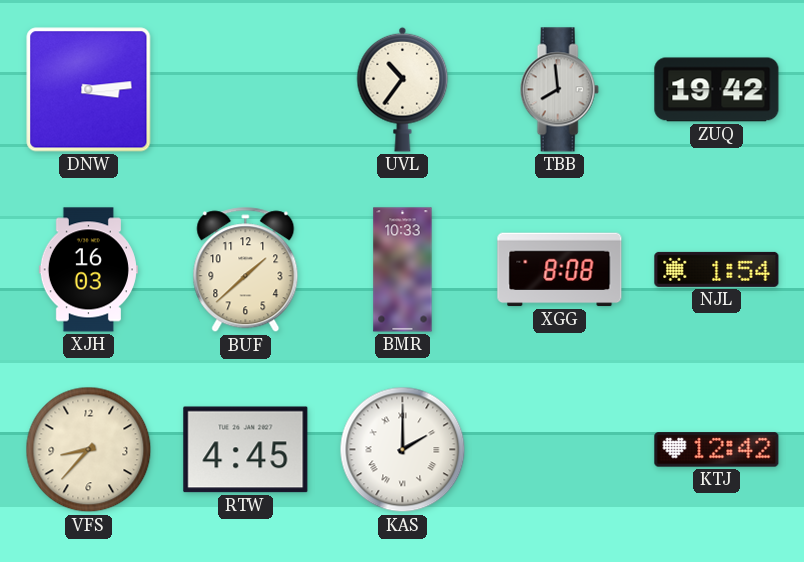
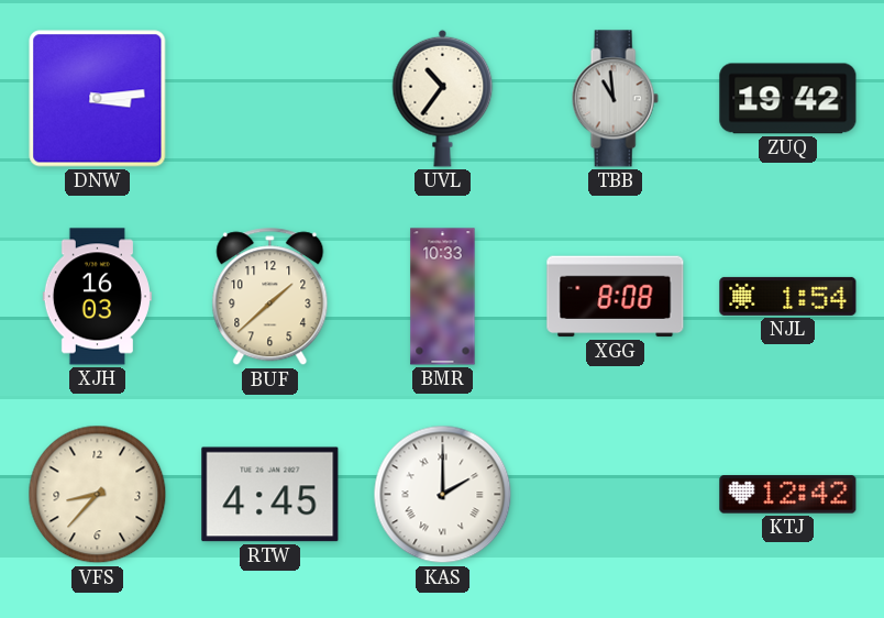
TBB: 7:59 -> 10:59
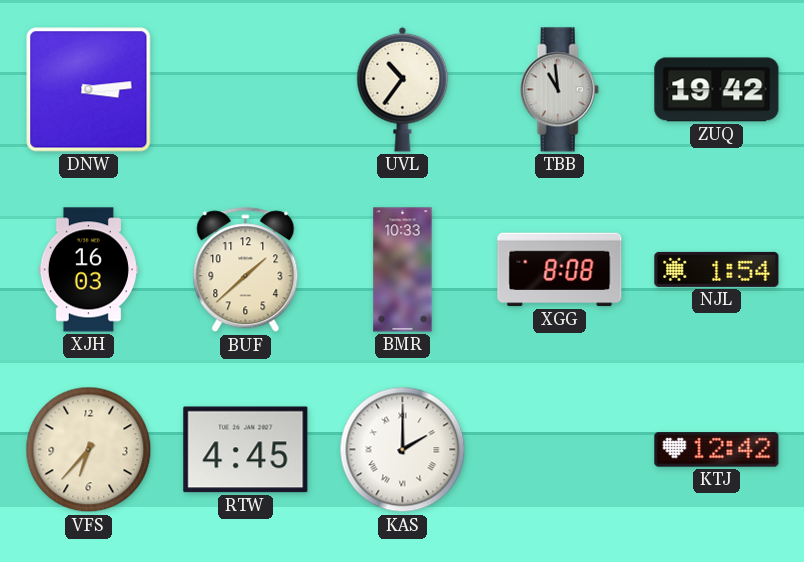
VFS: 8:37 -> 6:37
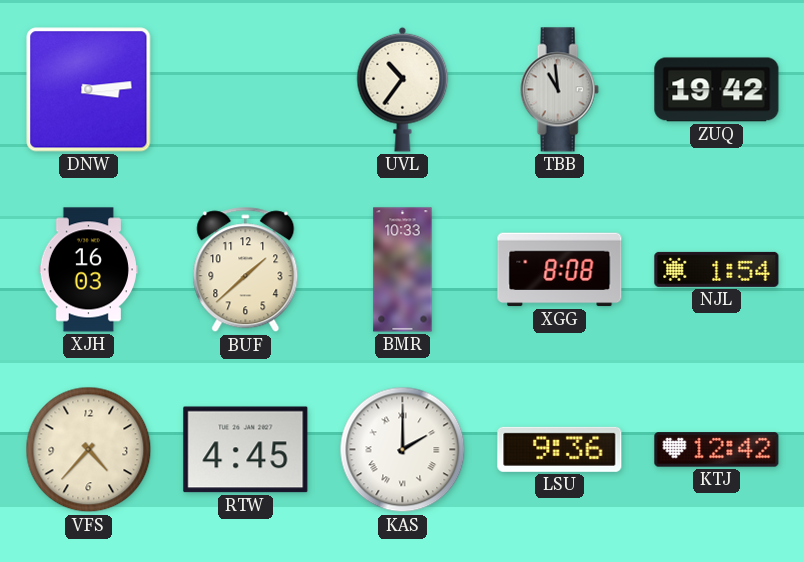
VFS: 6:37 -> 4:37
LSU: none -> 9:36
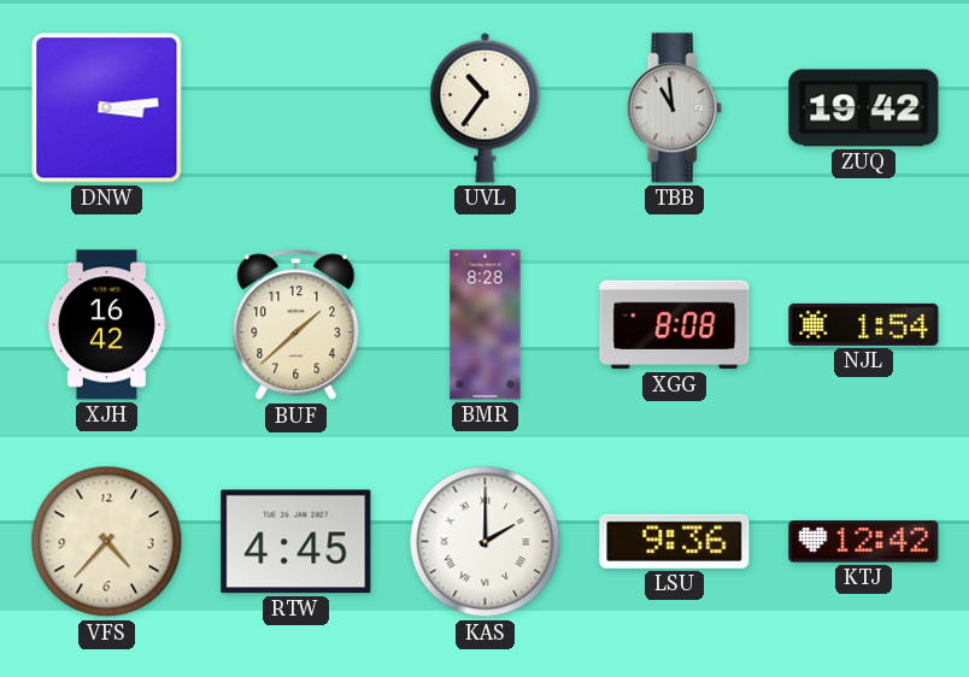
XJH: 16:03 -> 16:42
BMR: 10:33 -> 8:28
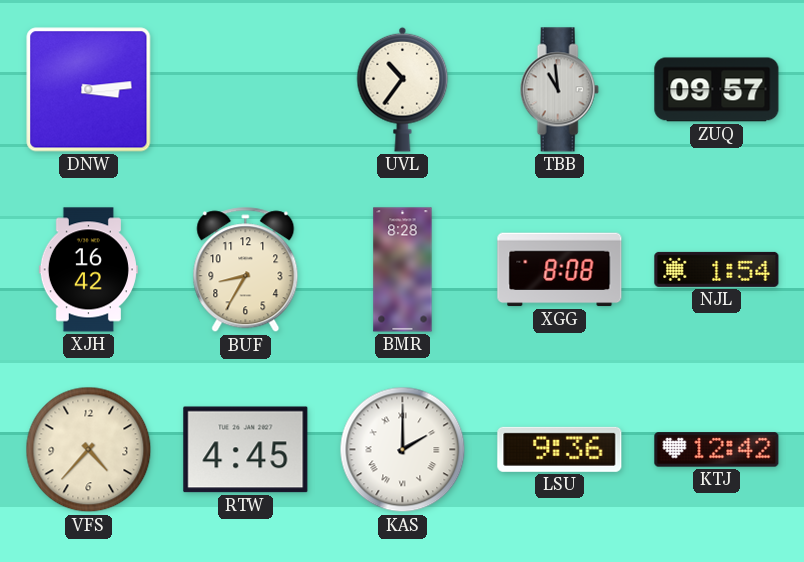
ZUQ: 19:42 -> 09:57
BUF: 1:38 -> 8:35
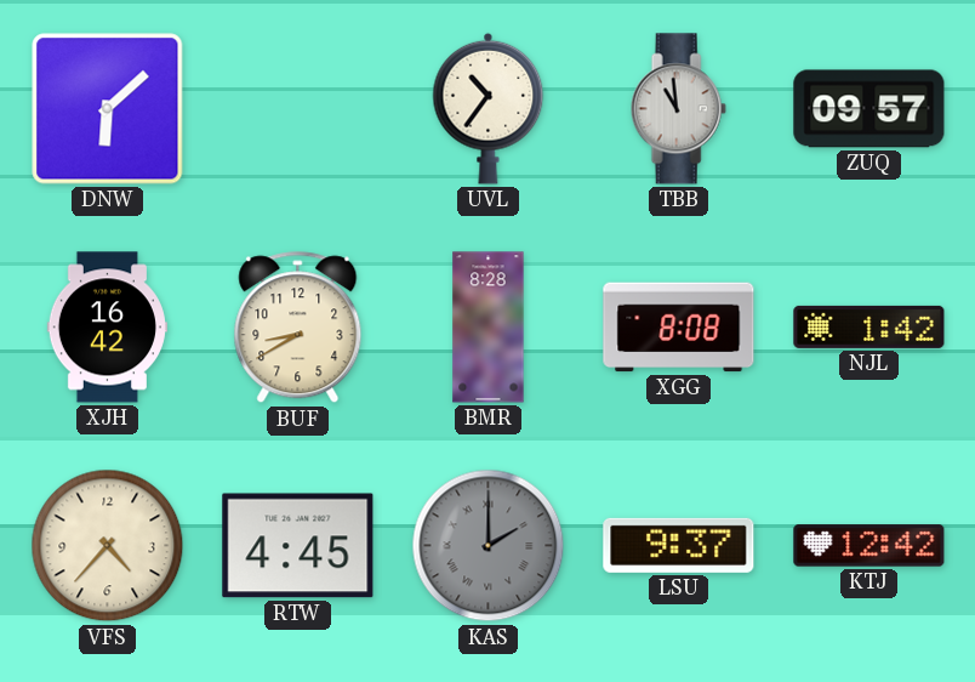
DNW: 3:14 -> 6:08
BUF: 8:35 -> 8:40
NJL: 1:54 -> 1:42
KAS dial: white -> grey
LSU: 9:36 -> 9:37
